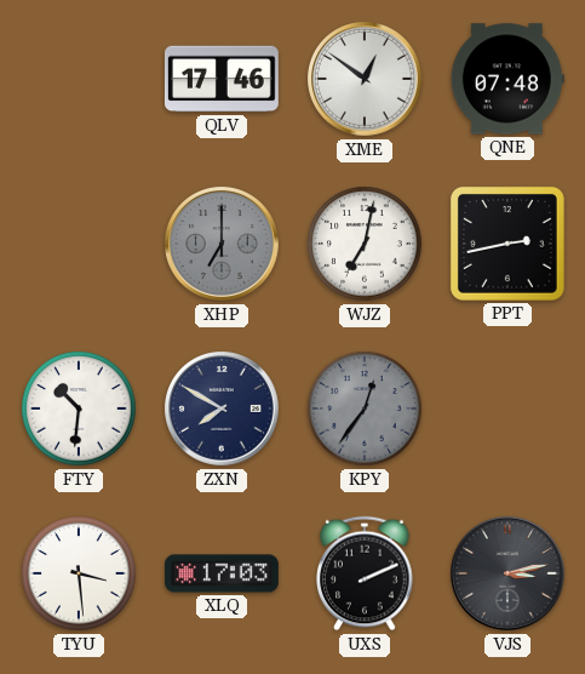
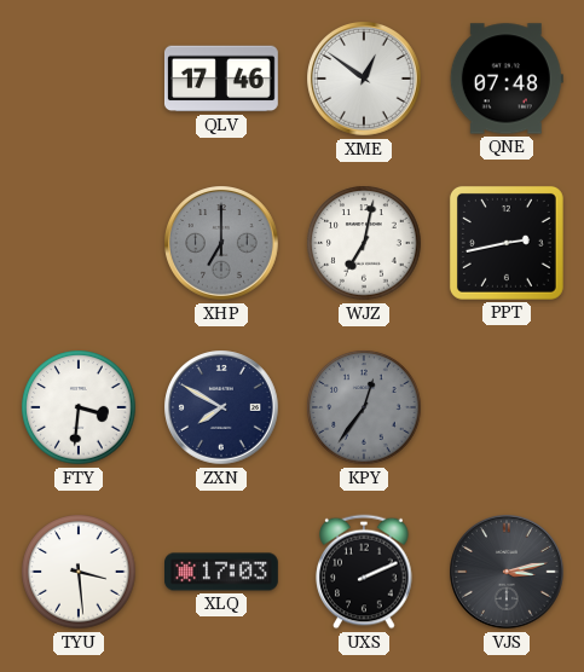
FTY: 10:31 -> 3:31
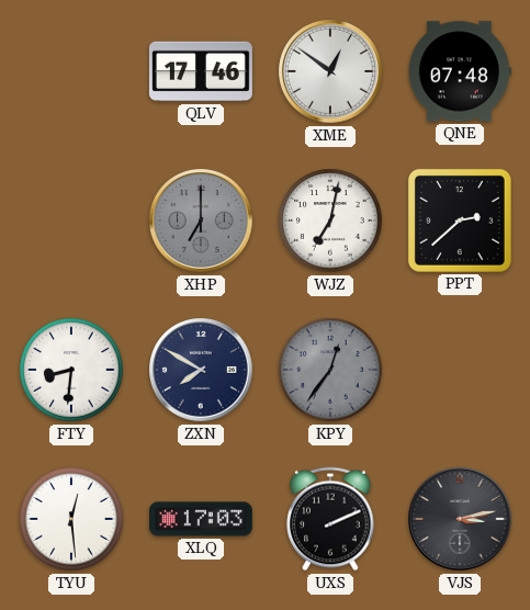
PPT: 2:43 -> 2:38
FTY: 3:31 -> 8:31
TYU: 3:29 -> 12:29
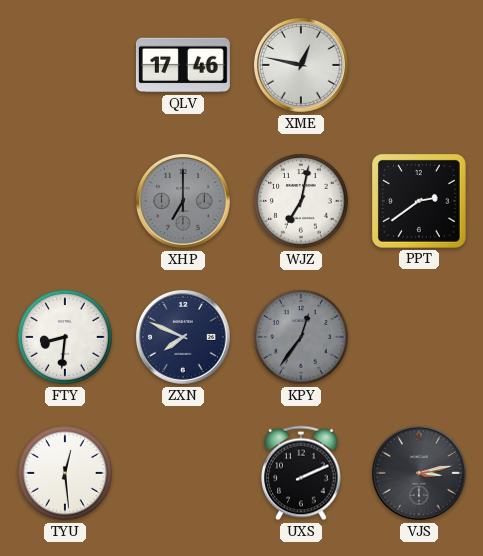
XME: 12:51 -> 12:47
QNE: 07:48 -> none
PPT: 2:38 -> 2:39
ZXN: 7:50 -> 7:49
XLQ: 17:03 -> none
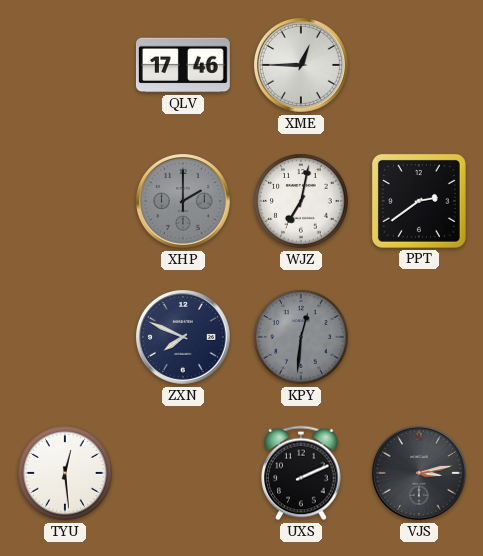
XME: 12:47 -> 12:45
XHP: 7:00 -> 2:00
FTY: 8:31 -> none
KPY: 12:36 -> 12:31
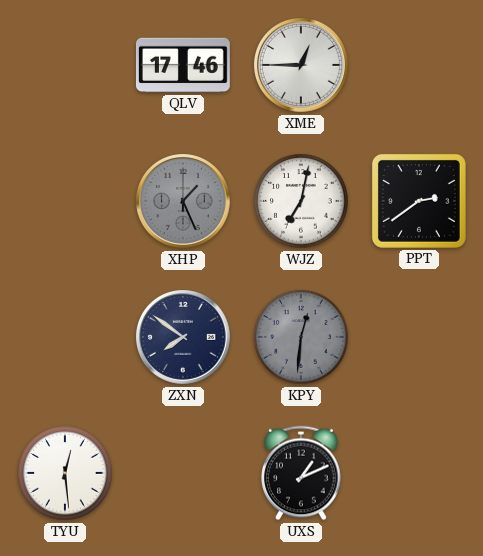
XHP: 2:00 -> 1:26
ZXN: 7:49 -> 7:51
UXS: 2:11 -> 1:11
VJS: 3:13 -> none
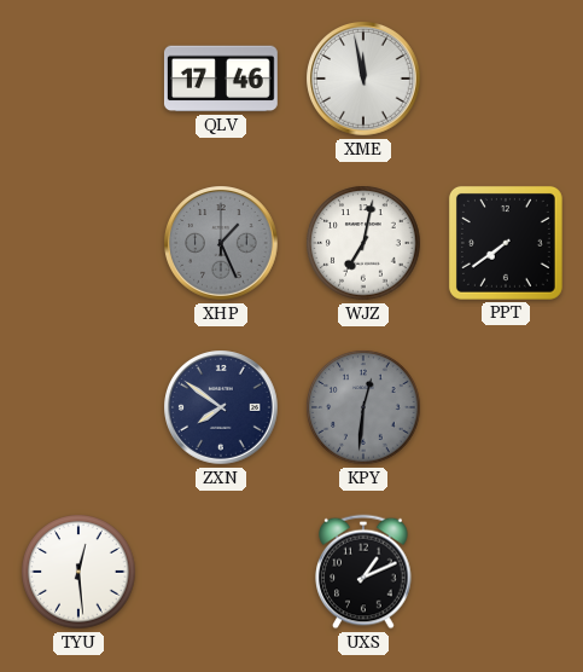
XME: 12:45 -> 11:58
PPT: 2:39 -> 7:39
